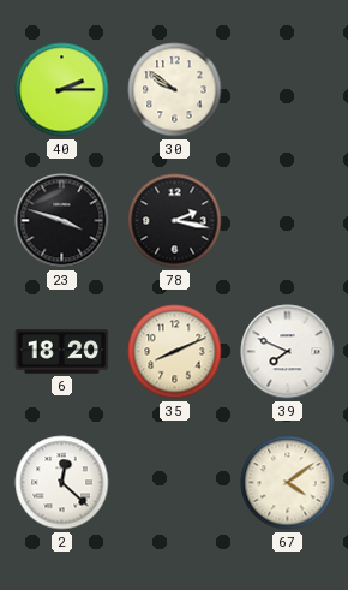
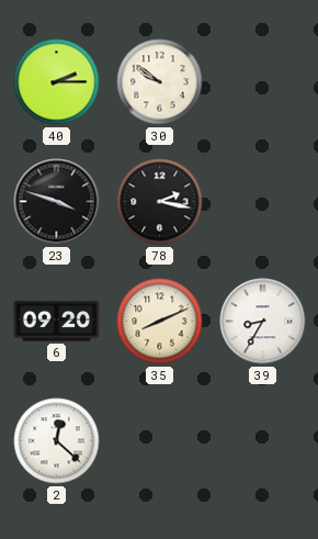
6: 18:20 -> 09:20
39: 7:49 -> 8:35
67: 4:09 -> none
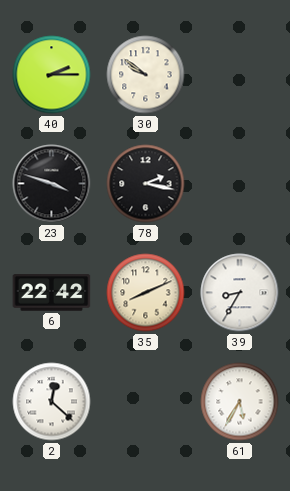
6: 09:20 -> 22:42
61: none -> 5:35
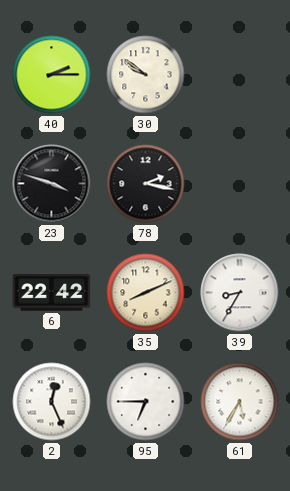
2: 12:22 -> 12:26
95: none -> 6:45
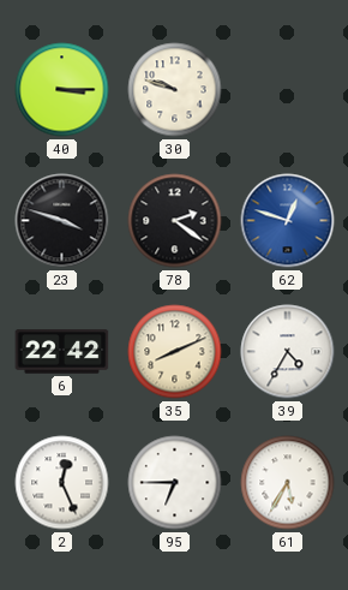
40: 2:15 -> 3:15
30: 9:51 -> 9:48
78: 2:17 -> 2:21
62: none -> 12:48
39: 8:35 -> 4:35
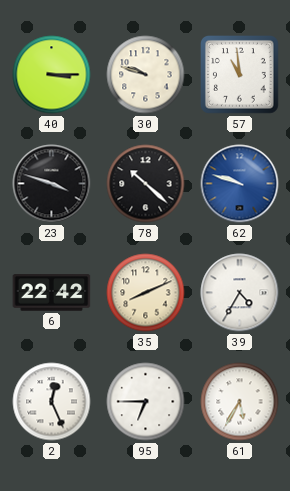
57: none -> 10:59
78: 2:21 -> 10:22
62: 12:48 -> 9:48
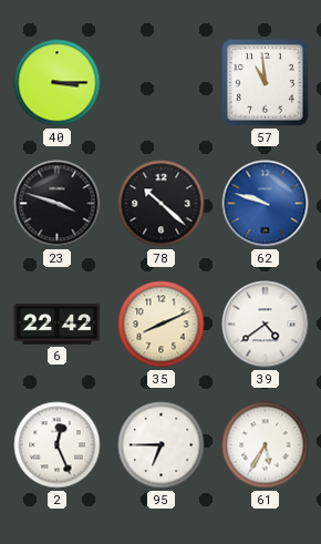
30: 9:48 -> none
39: 4:35 -> 4:39
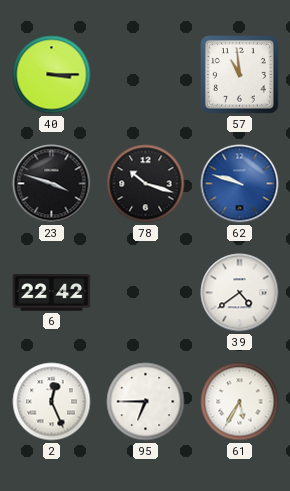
78: 10:22 -> 10:18
35: 8:11 -> none
